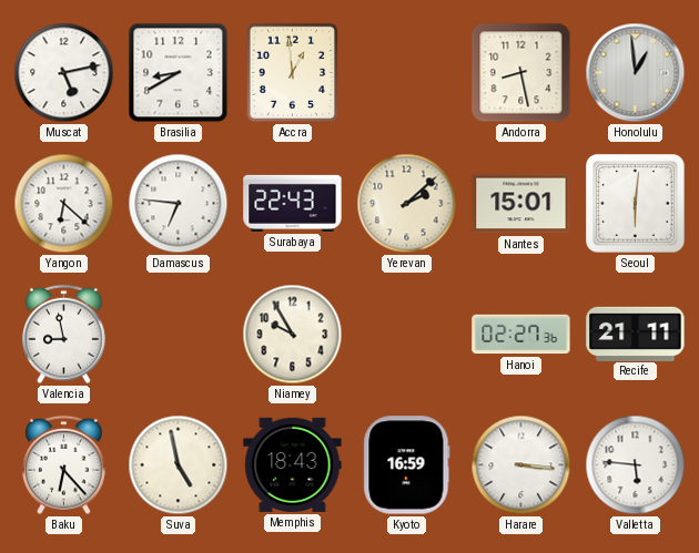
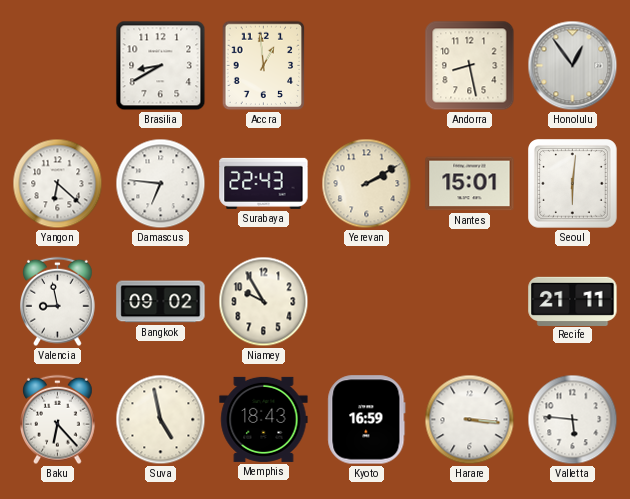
Muscat: 5:13 -> none
Honolulu: 12:59 -> 12:54
Yerevan: 2:08 -> 2:10
Bangkok: none -> 09:02
Hanoi: 02:27 -> none
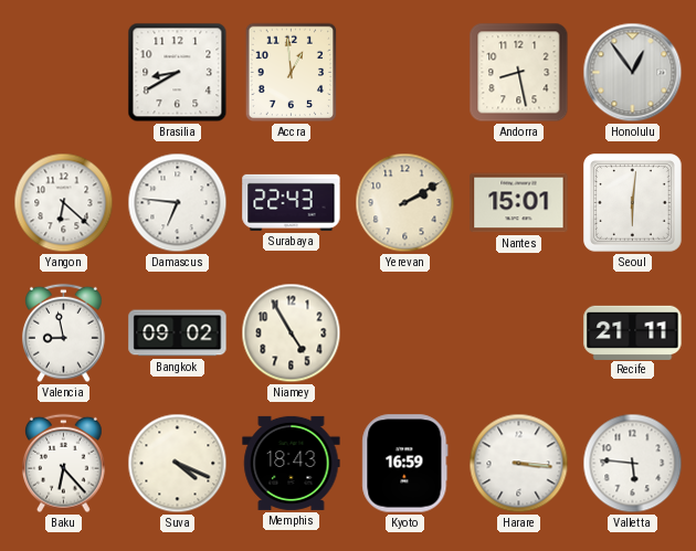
Niamey: 9:55 -> 4:55
Suva: 4:58 -> 4:19
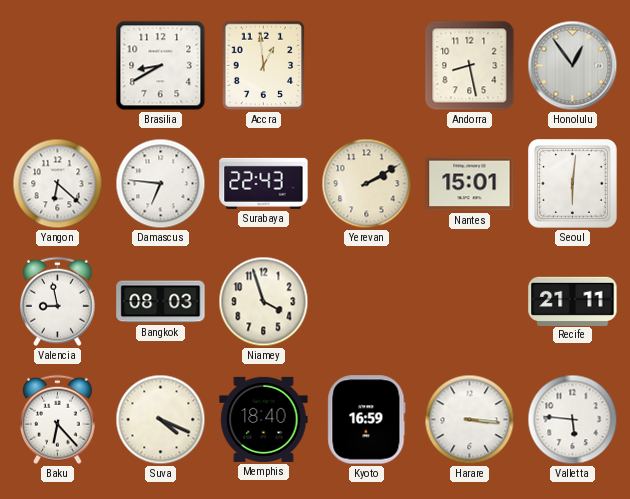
Bangkok: 09:02 -> 08:03
Niamey: 4:55 -> 3:57
Memphis: 18:43 -> 18:40
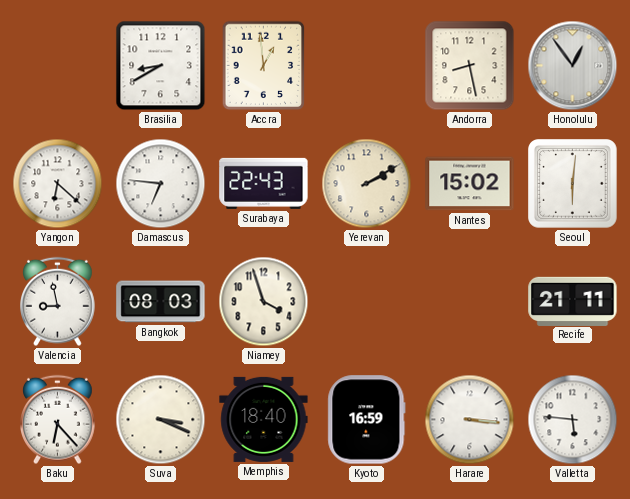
Nantes: 15:01 -> 15:02
Suva: 4:19 -> 3:19
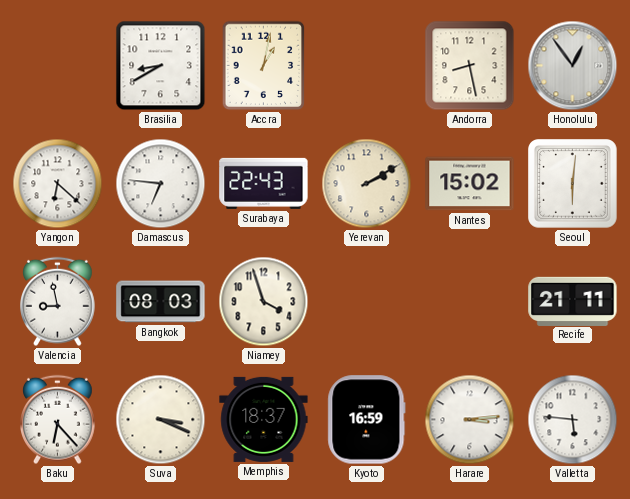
Accra: 12:59 -> 1:02
Memphis: 18:40 -> 18:37
Harare: 3:16 -> 3:14
